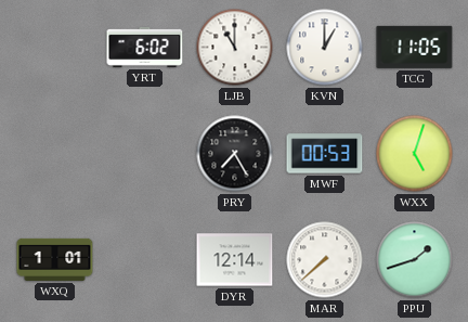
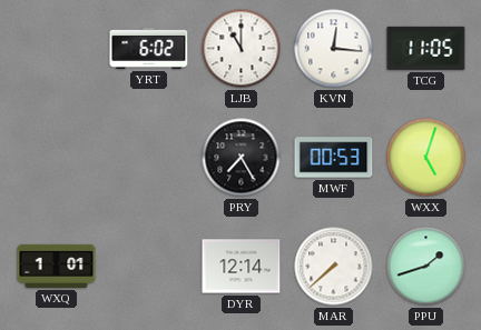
KVN: 1:00 -> 12:16
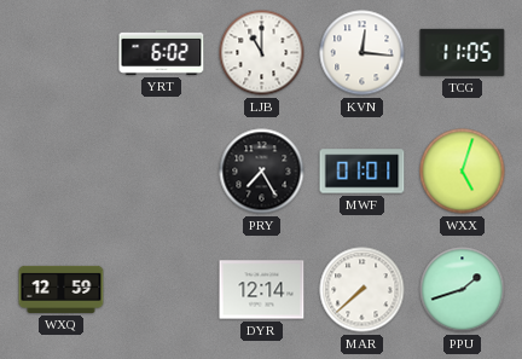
MWF: 00:53 -> 01:01
WXQ: 1:01 -> 12:59
